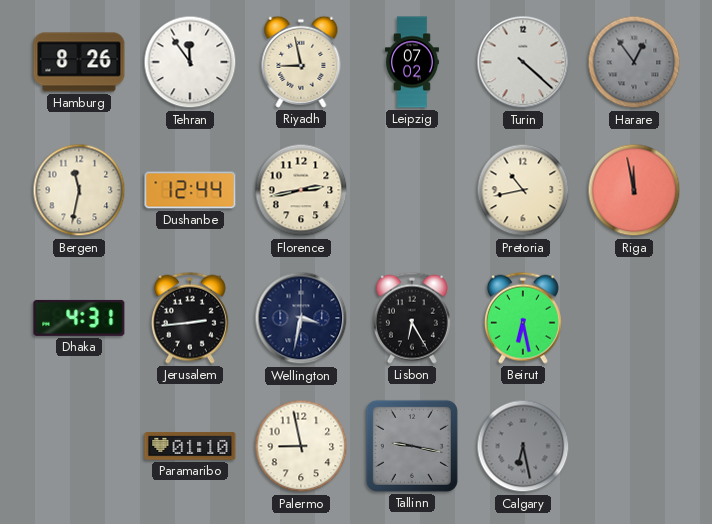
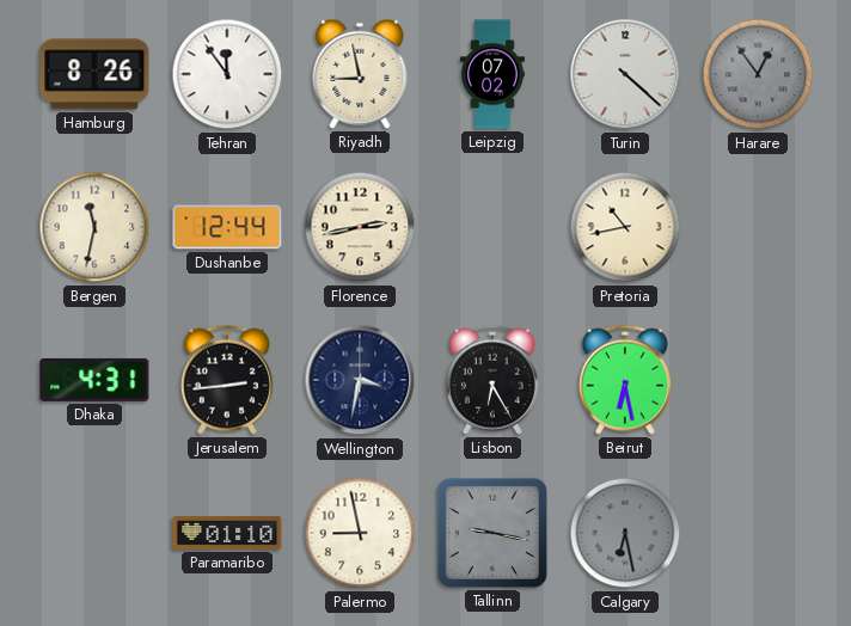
Riga: 11:58 -> none
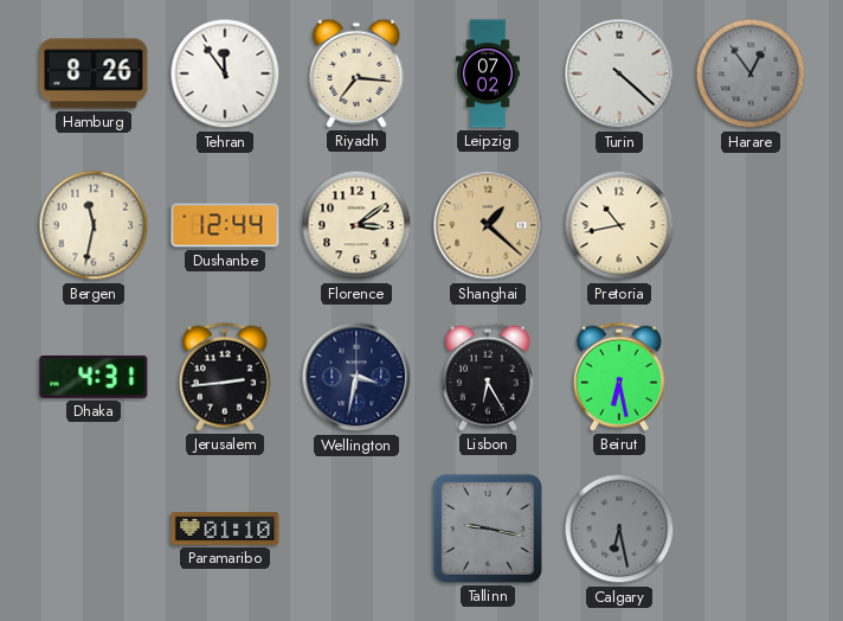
Riyadh: 8:58 -> 7:16
Florence: 2:43 -> 3:09
Shanghai: none -> 1:22
Palermo: 8:58 -> none
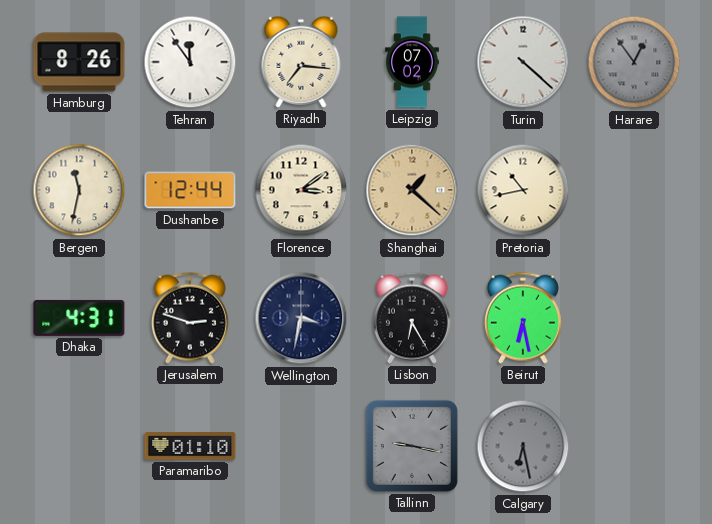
Jerusalem: 2:44 -> 2:48
